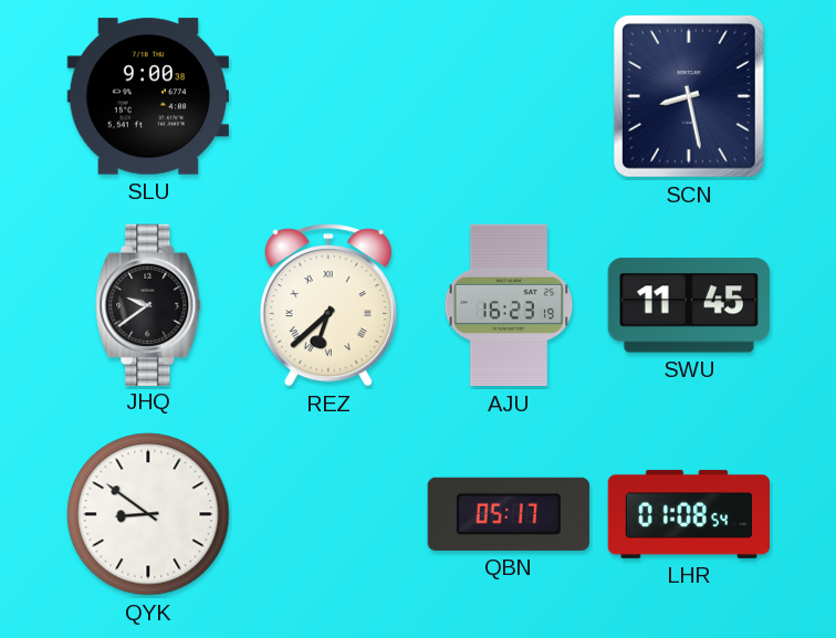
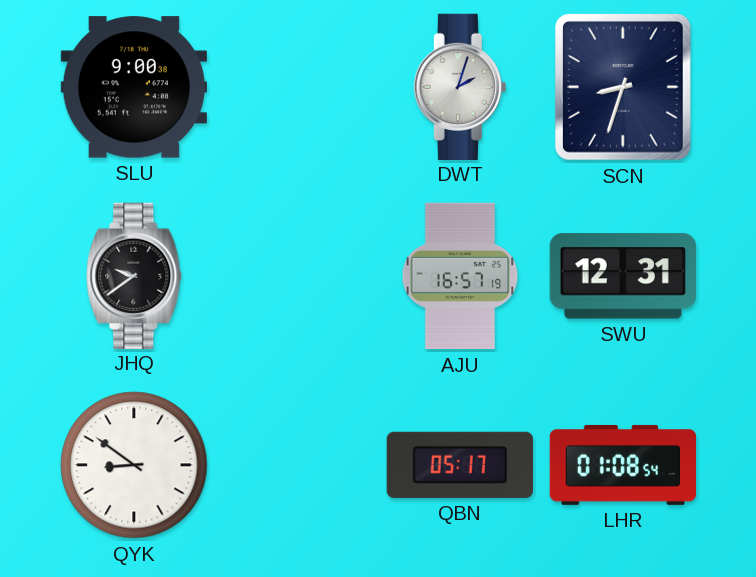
DWT: none -> 2:03
SCN: 8:28 -> 8:33
REZ: 6:38 -> none
AJU: 16:23 -> 16:57
SWU: 11:45 -> 12:31
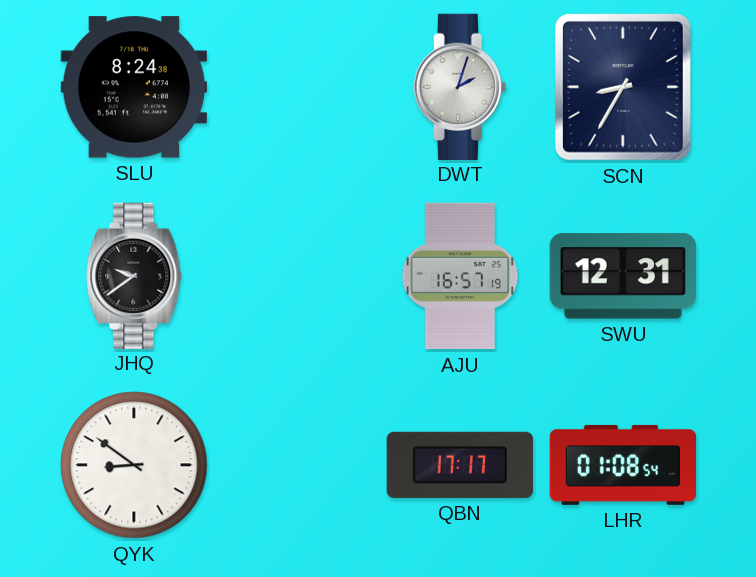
SLU: 9:00 -> 8:24
SCN: 8:33 -> 8:35
QBN: 05:17 -> 17:17
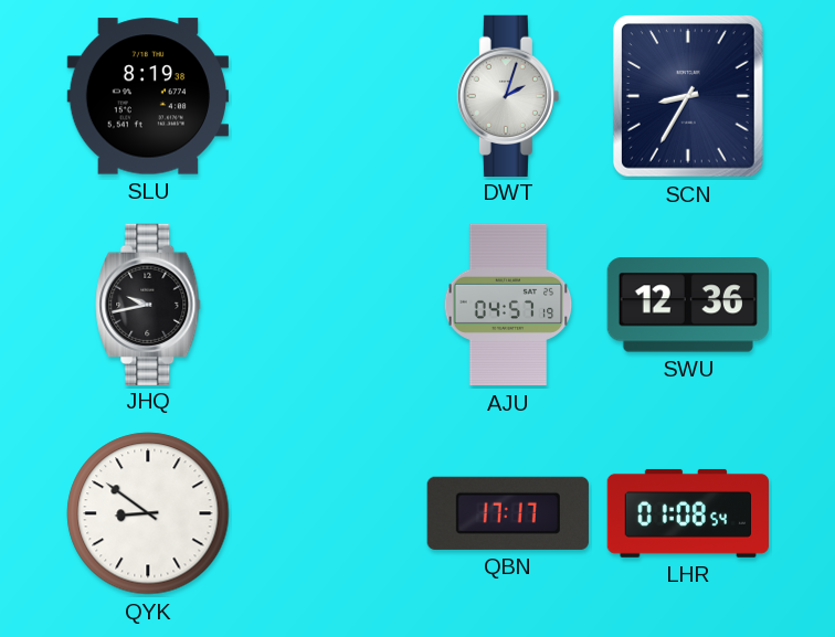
SLU: 8:24 -> 8:19
JHQ: 9:39 -> 9:43
AJU: 16:57 -> 04:57
SWU: 12:31 -> 12:36
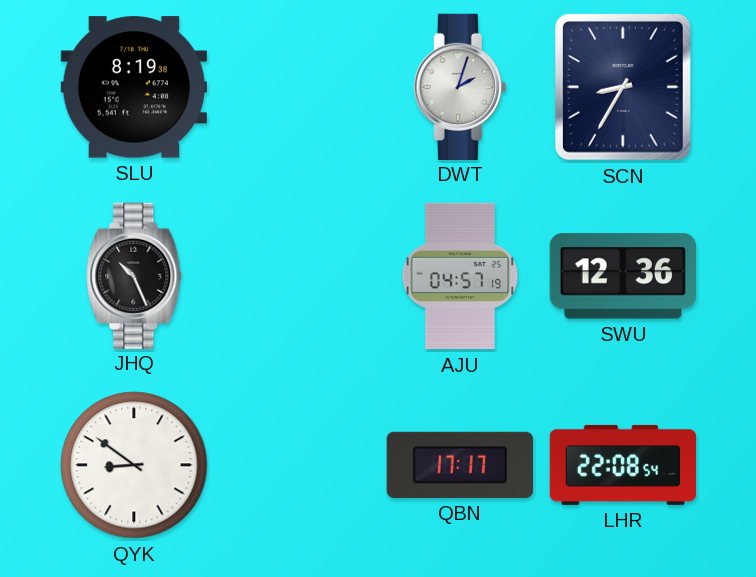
JHQ: 9:43 -> 10:26
LHR: 01:08 -> 22:08
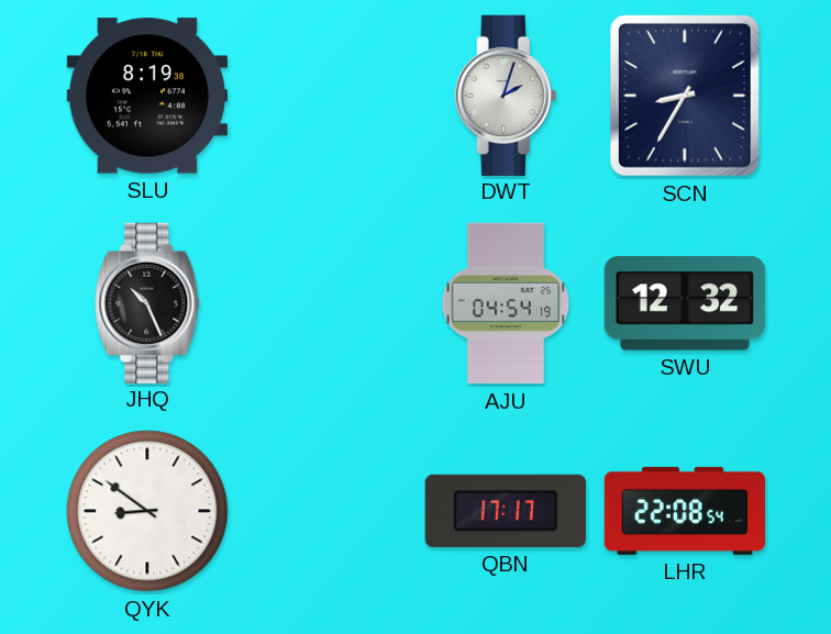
AJU: 04:57 -> 04:54
SWU: 12:36 -> 12:32
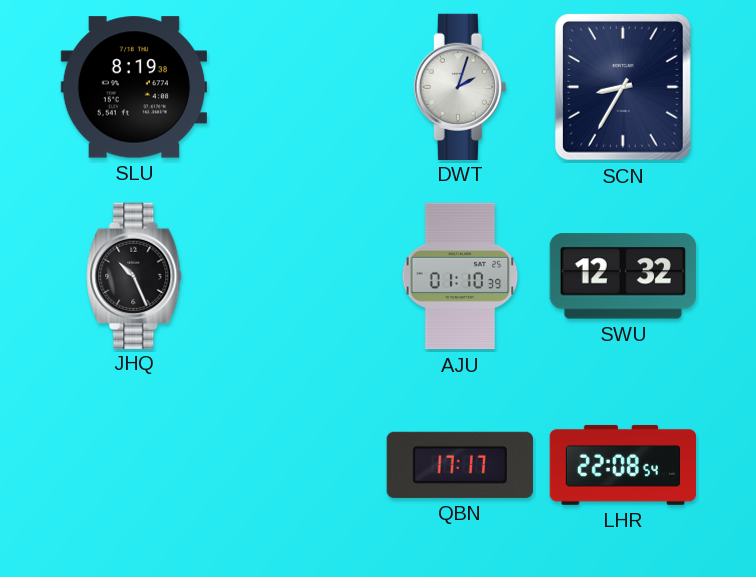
AJU: 04:54 -> 01:10
QYK: 8:51 -> none
